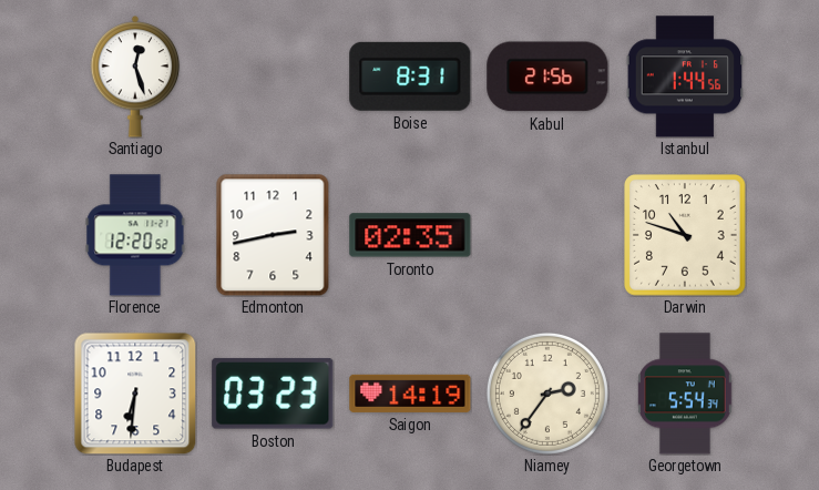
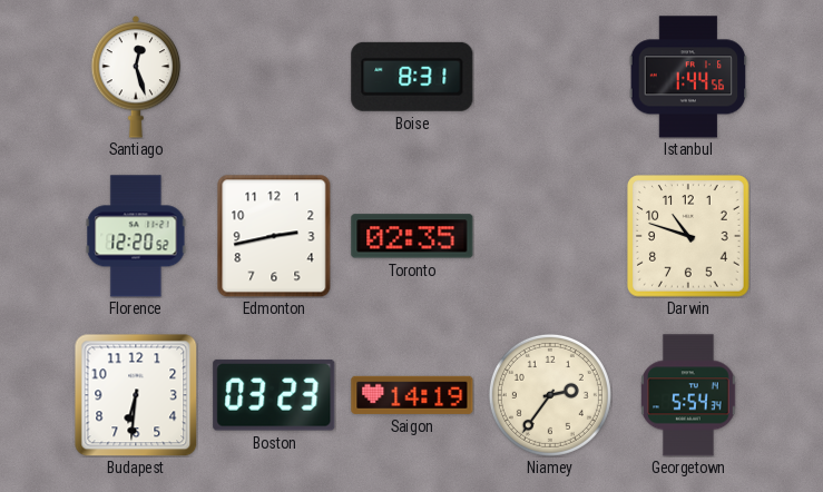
Kabul: 21:56 -> none
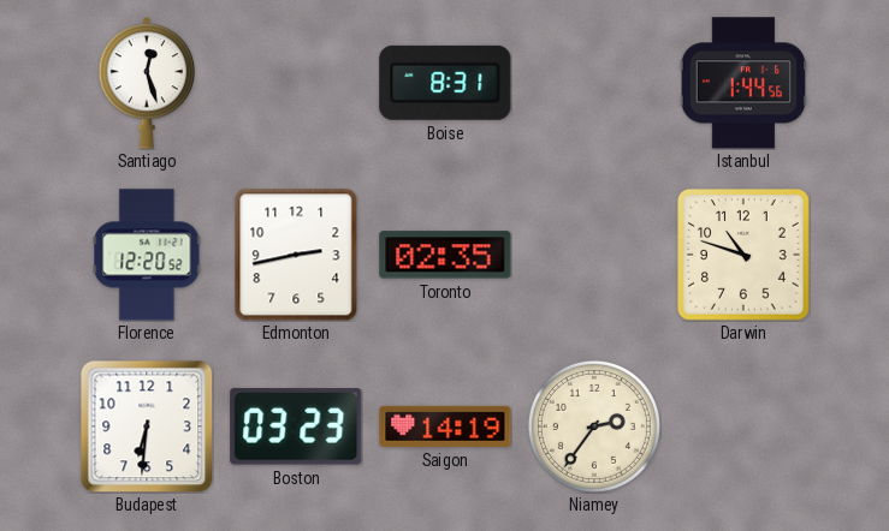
Georgetown: 5:54 -> none
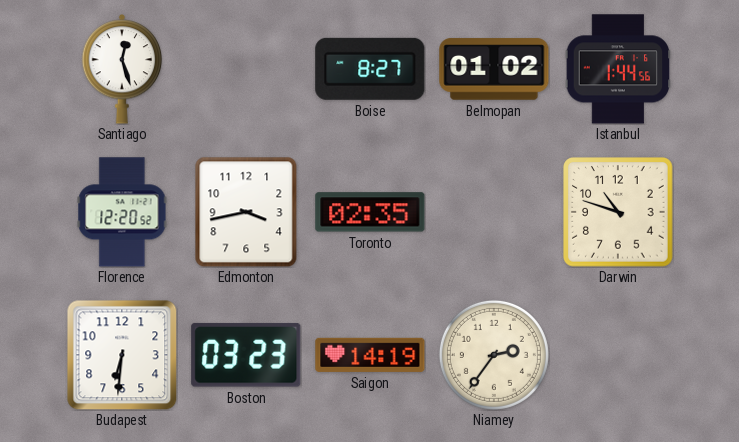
Boise: 8:31 -> 8:27
Belmopan: none -> 01:02
Edmonton: 2:43 -> 3:43
